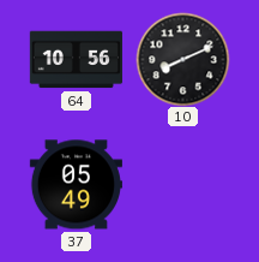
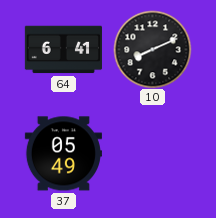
64: 10:56 -> 6:41
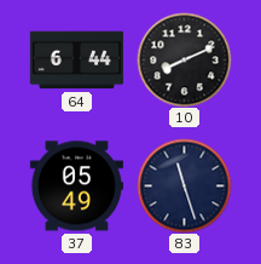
64: 6:41 -> 6:44
83: none -> 11:27
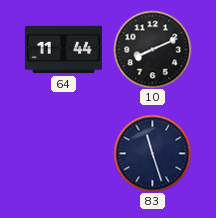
64: 6:44 -> 11:44
37: 05:49 -> none
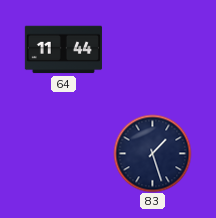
10: 8:11 -> none
83: 11:27 -> 1:27
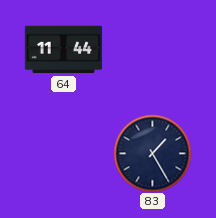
83: 1:27 -> 1:25
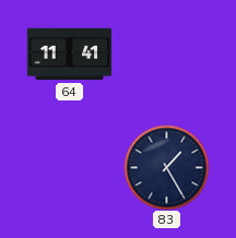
64: 11:44 -> 11:41
